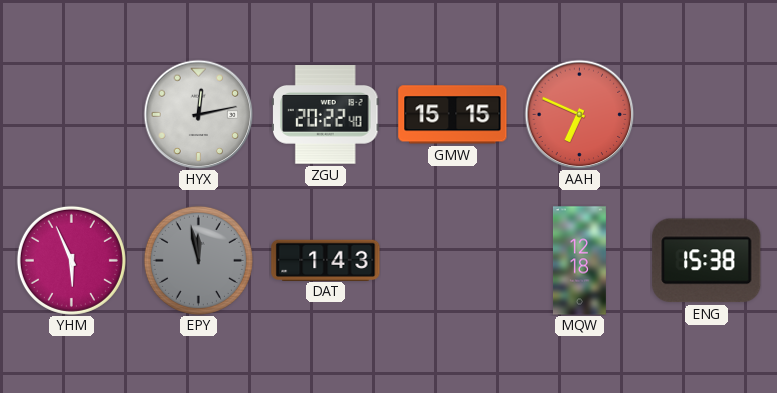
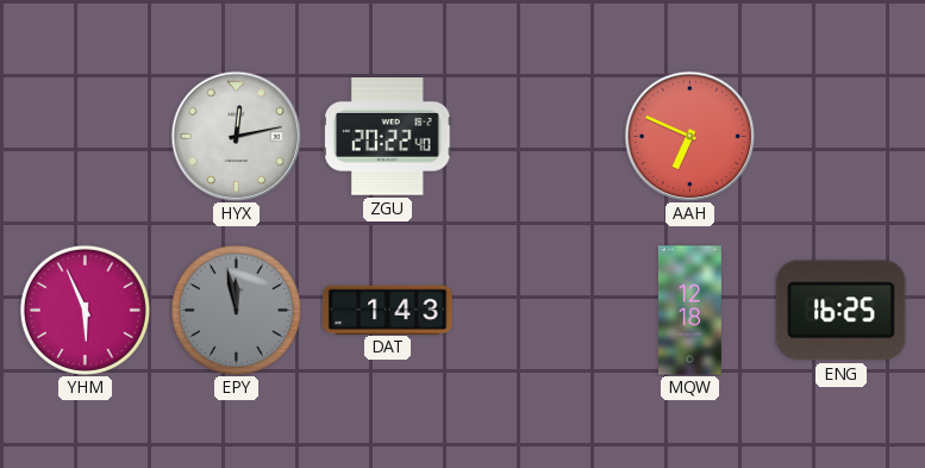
GMW: 15:15 -> none
ENG: 15:38 -> 16:25
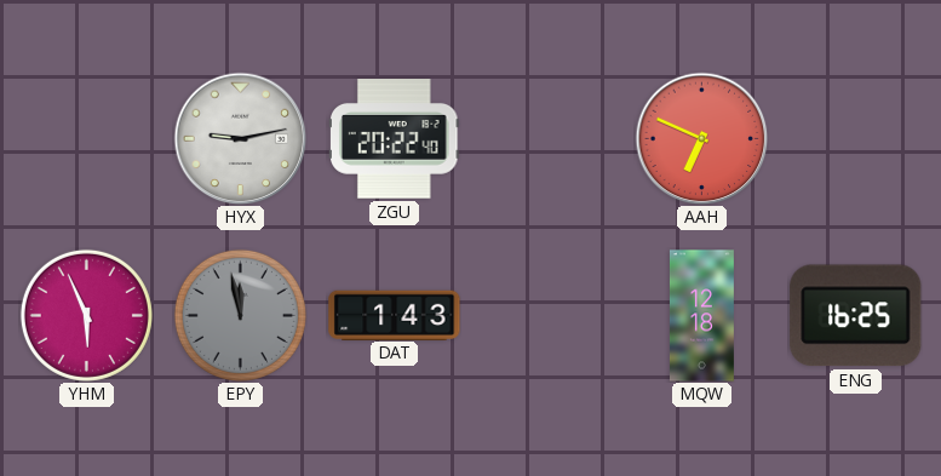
HYX: 12:13 -> 9:13
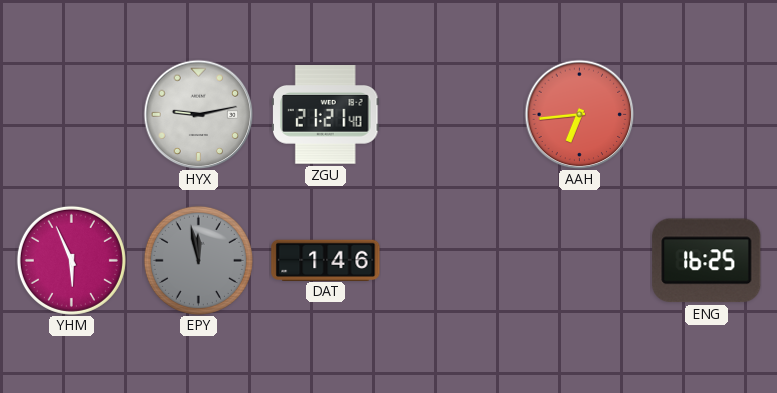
ZGU: 20:22 -> 21:21
AAH: 6:49 -> 6:44
DAT: 1:43 -> 1:46
MQW: 12:18 -> none
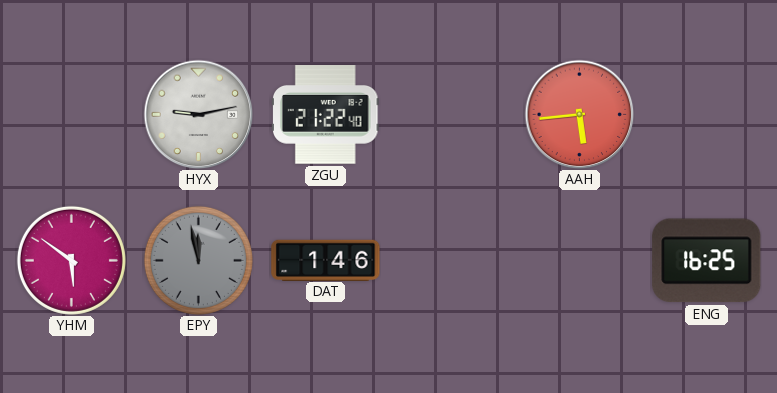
ZGU: 21:21 -> 21:22
AAH: 6:44 -> 5:44
YHM: 5:56 -> 5:51
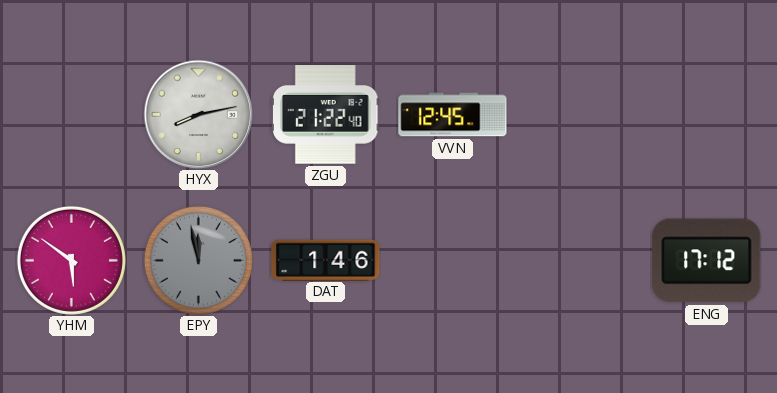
HYX: 9:13 -> 8:13
VVN: none -> 12:45
AAH: 5:44 -> none
ENG: 16:25 -> 17:12
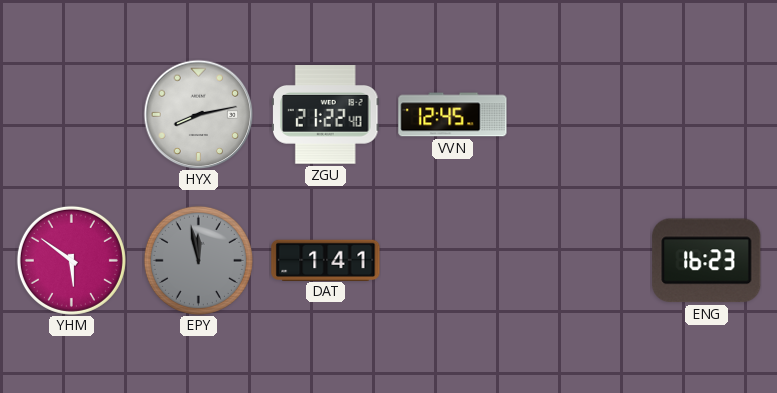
DAT: 1:46 -> 1:41
ENG: 17:12 -> 16:23
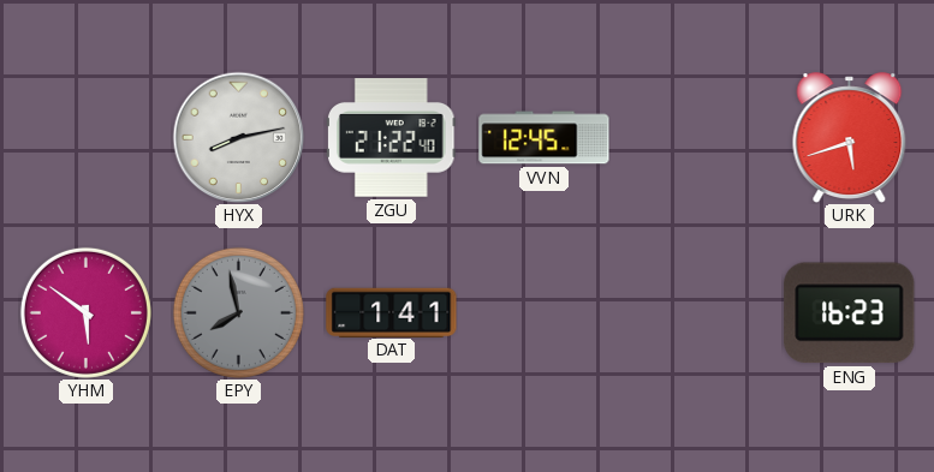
URK: none -> 5:42
EPY: 11:58 -> 7:58
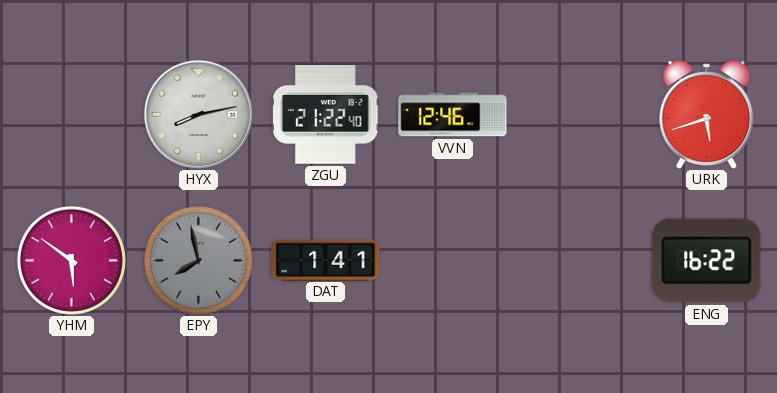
VVN: 12:45 -> 12:46
ENG: 16:23 -> 16:22
